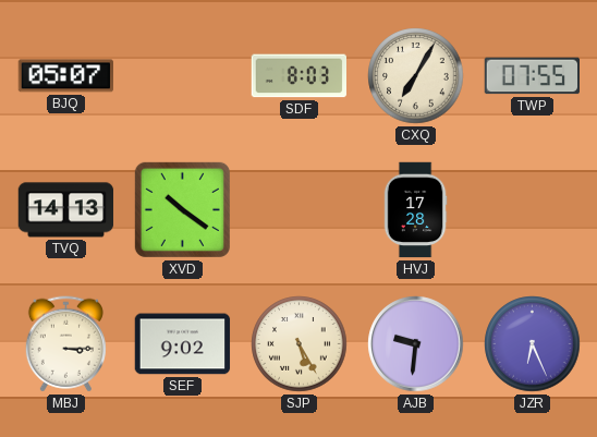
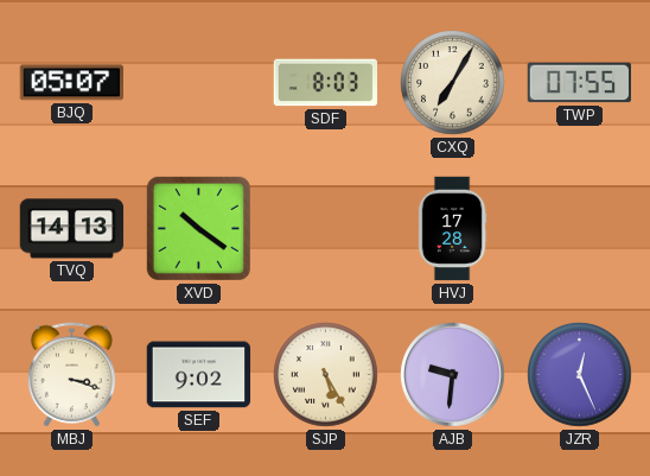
MBJ: 3:15 -> 3:18
JZR: 6:26 -> 12:26
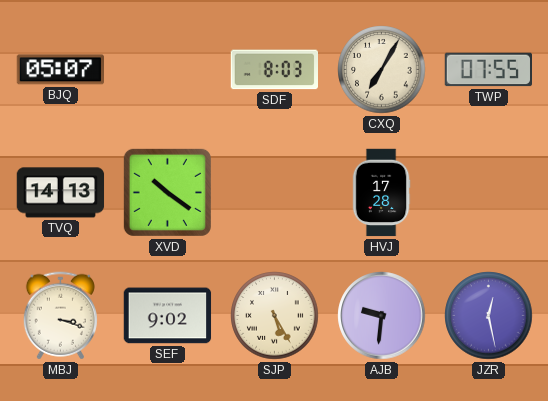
JZR: 12:26 -> 12:28
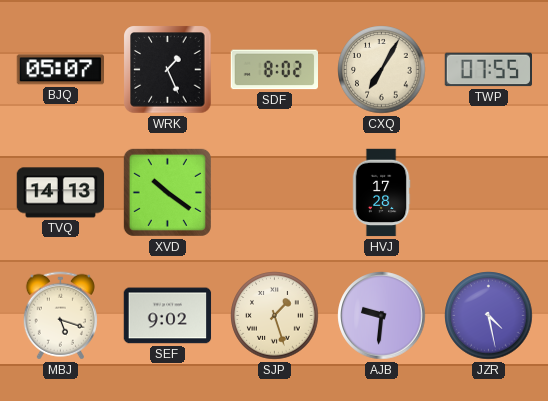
WRK: none -> 1:26
SDF: 8:03 -> 8:02
MBJ: 3:18 -> 5:18
SJP: 5:25 -> 1:27
JZR: 12:28 -> 4:28
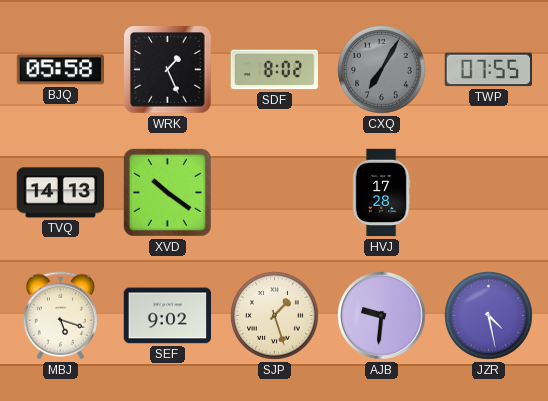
BJQ: 05:07 -> 05:58
CXQ dial: cream -> grey
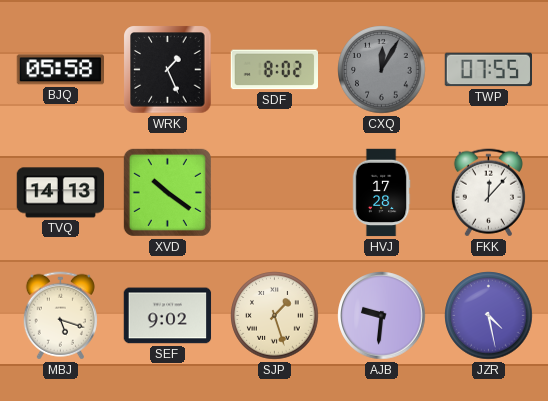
CXQ: 7:05 -> 12:05
FKK: none -> 12:07
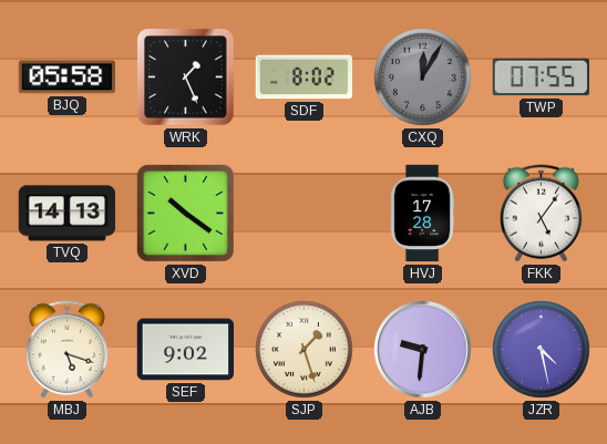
FKK: 12:07 -> 5:06
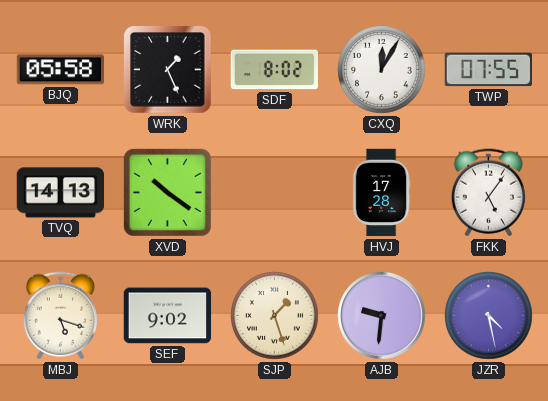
CXQ dial: grey -> white
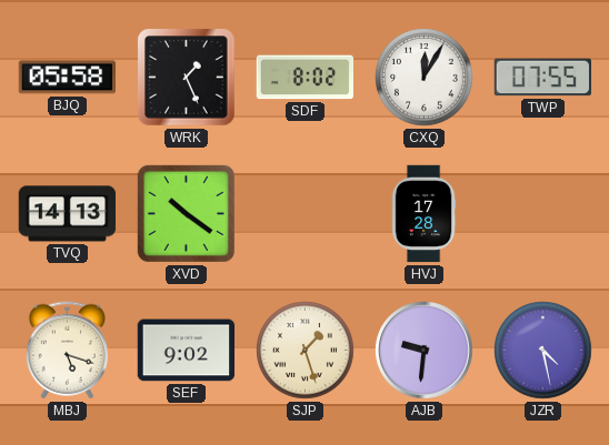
FKK: 5:06 -> none
